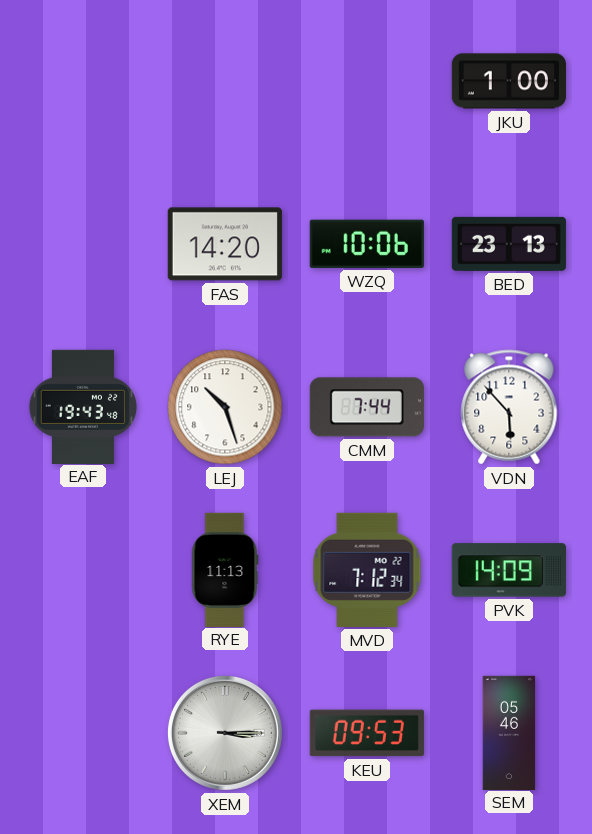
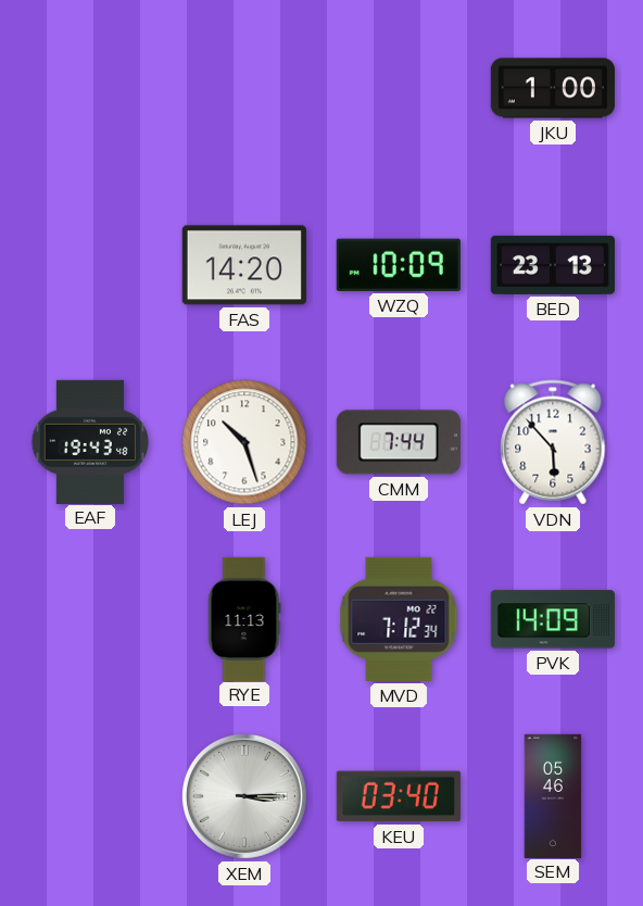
WZQ: 10:06 -> 10:09
KEU: 09:53 -> 03:40
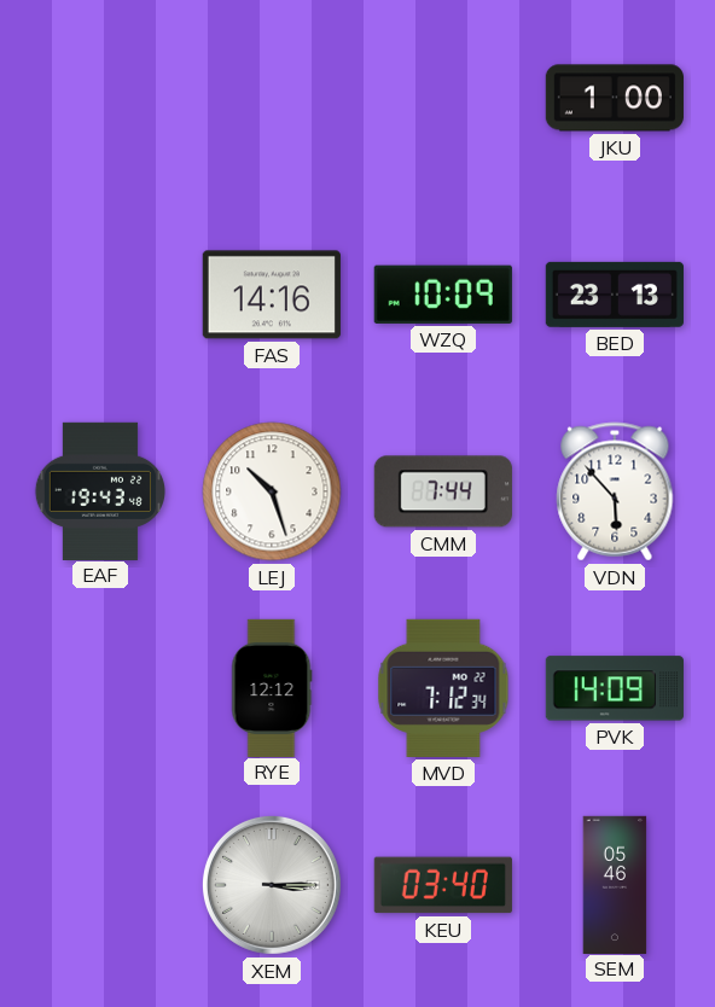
FAS: 14:20 -> 14:16
RYE: 11:13 -> 12:12
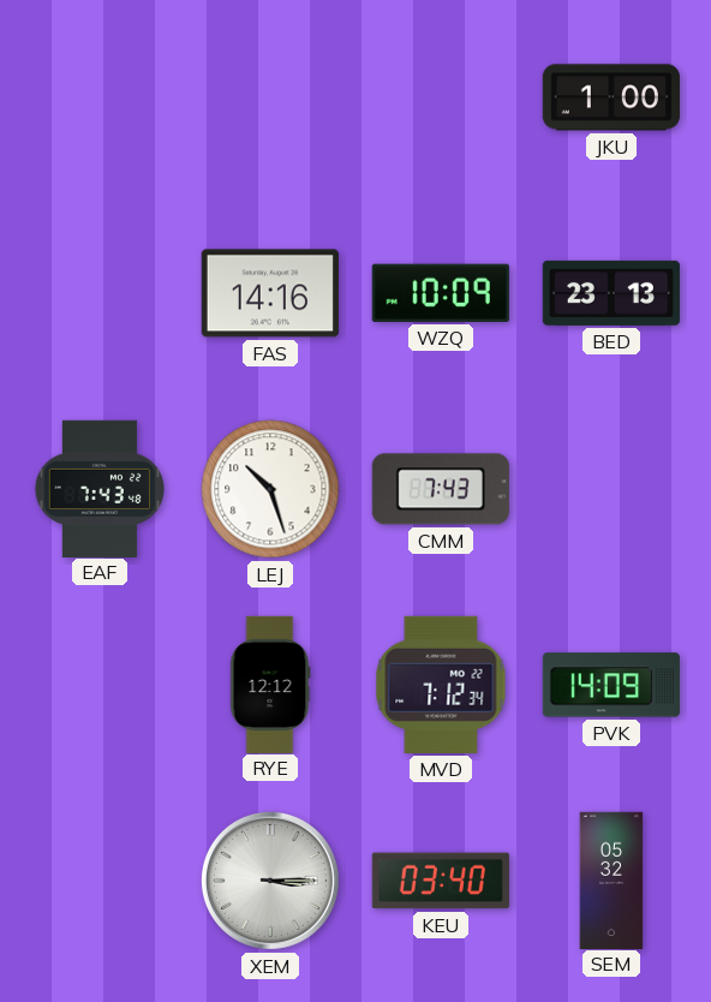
EAF: 19:43 -> 7:43
CMM: 7:44 -> 7:43
VDN: 5:53 -> none
SEM: 05:46 -> 05:32
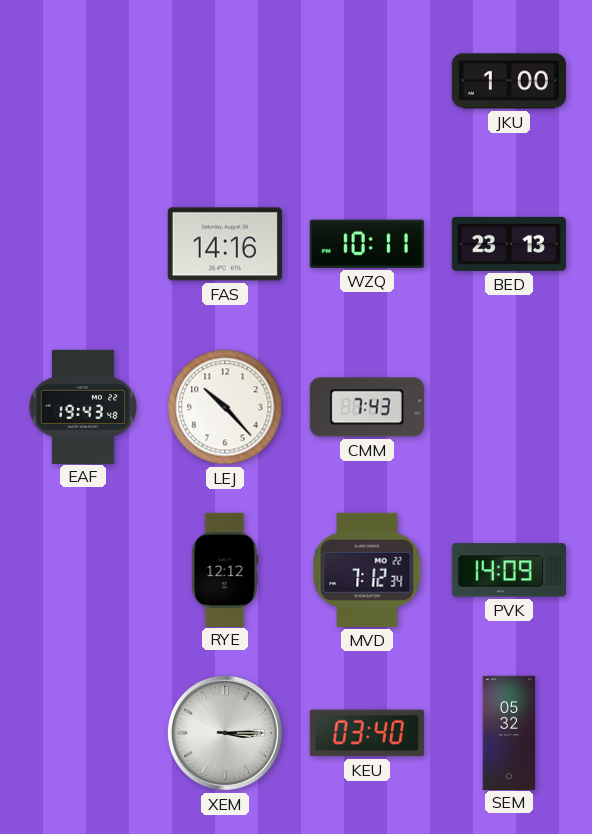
WZQ: 10:09 -> 10:11
EAF: 7:43 -> 19:43
LEJ: 10:27 -> 10:23
